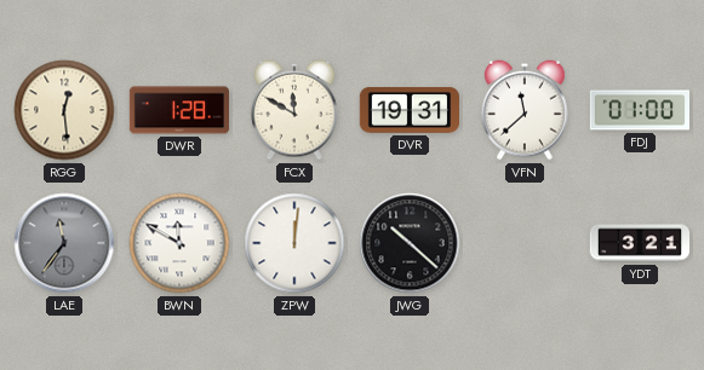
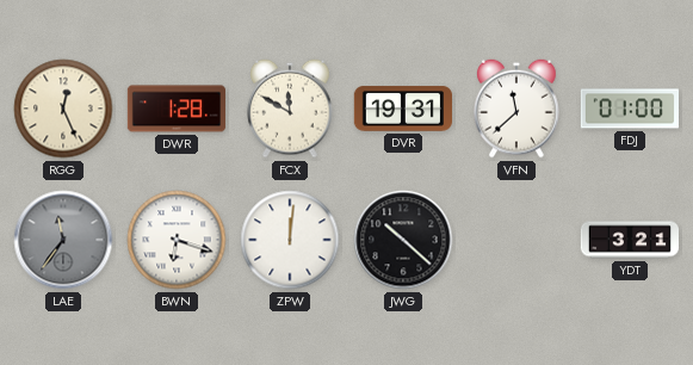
RGG: 12:29 -> 12:26
BWN: 11:50 -> 6:18
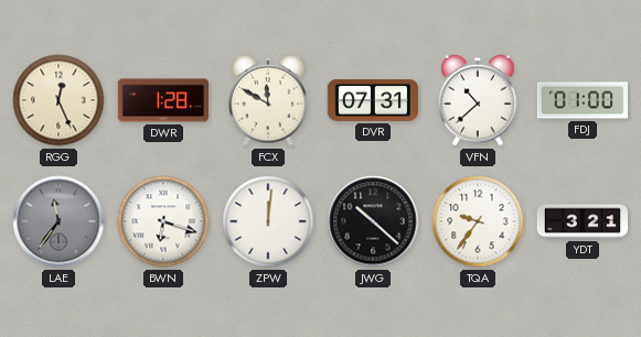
DVR: 19:31 -> 07:31
VFN: 11:38 -> 10:38
TQA: none -> 9:36
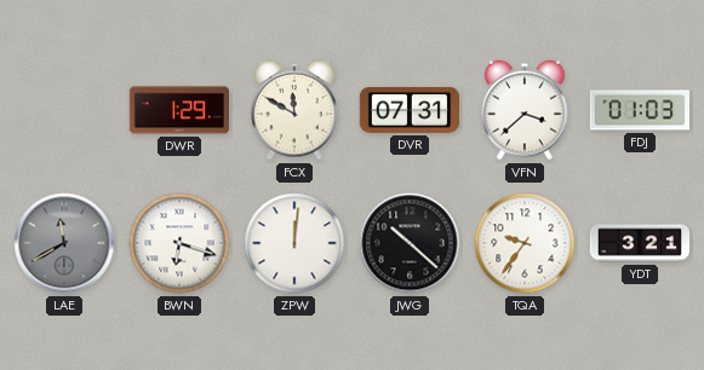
RGG: 12:26 -> none
DWR: 1:28 -> 1:29
VFN: 10:38 -> 3:38
FDJ: 01:00 -> 01:03
LAE: 11:36 -> 11:40
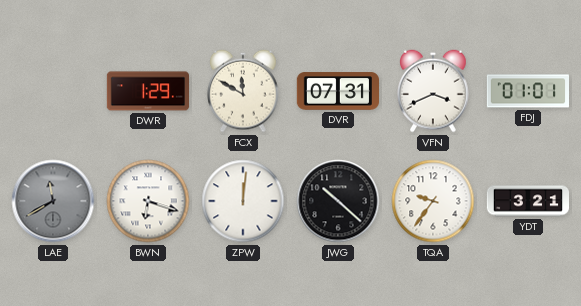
VFN: 3:38 -> 3:41
FDJ: 01:03 -> 01:01
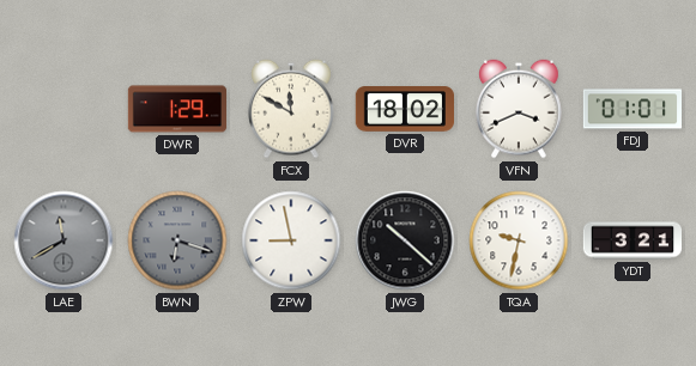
DVR: 07:31 -> 18:02
BWN dial: white -> grey
ZPW: 12:01 -> 8:58
TQA: 9:36 -> 9:32
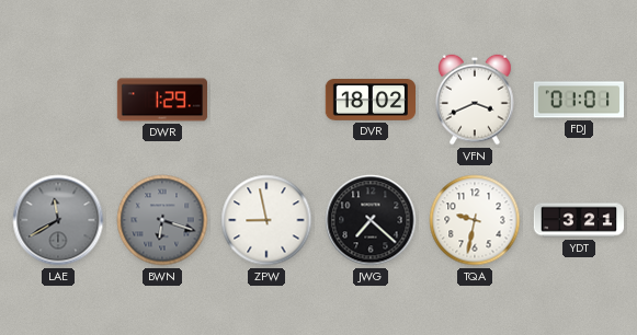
FCX: 11:50 -> none
JWG: 10:22 -> 7:22
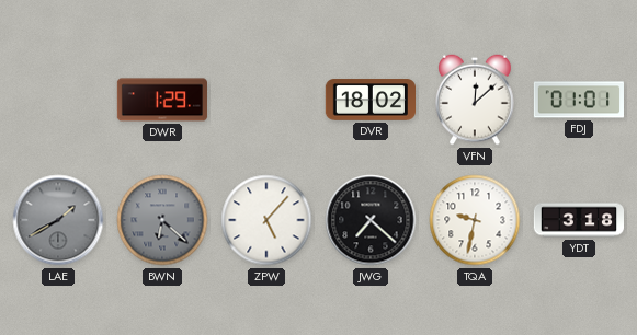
VFN: 3:41 -> 12:08
LAE: 11:40 -> 1:40
BWN: 6:18 -> 6:22
ZPW: 8:58 -> 5:07
YDT: 3:21 -> 3:18
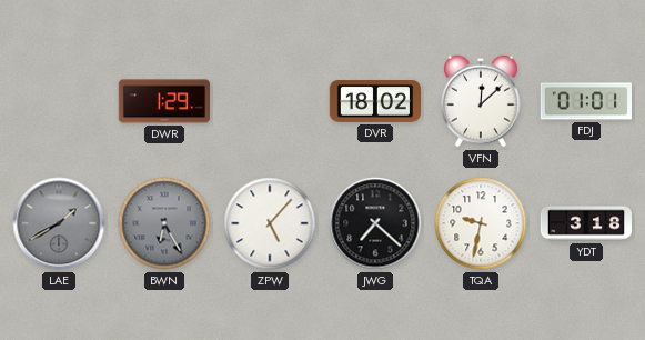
BWN: 6:22 -> 6:25
